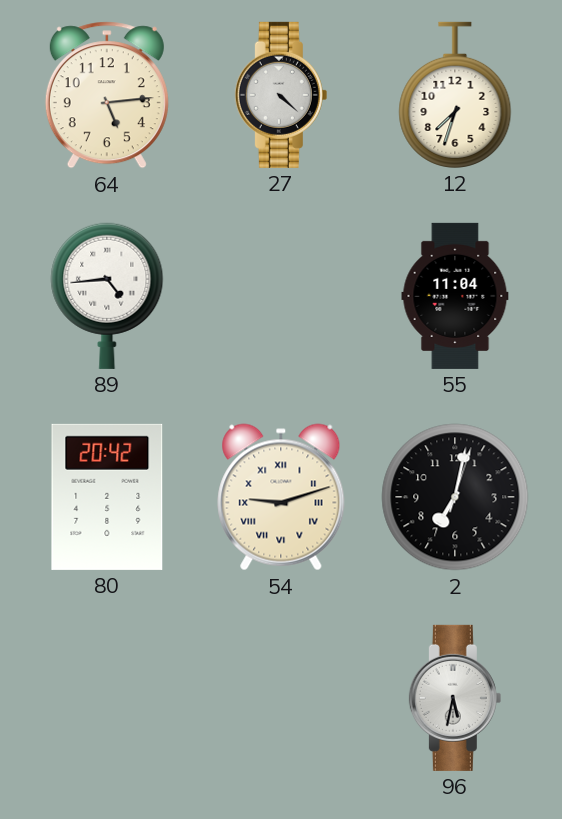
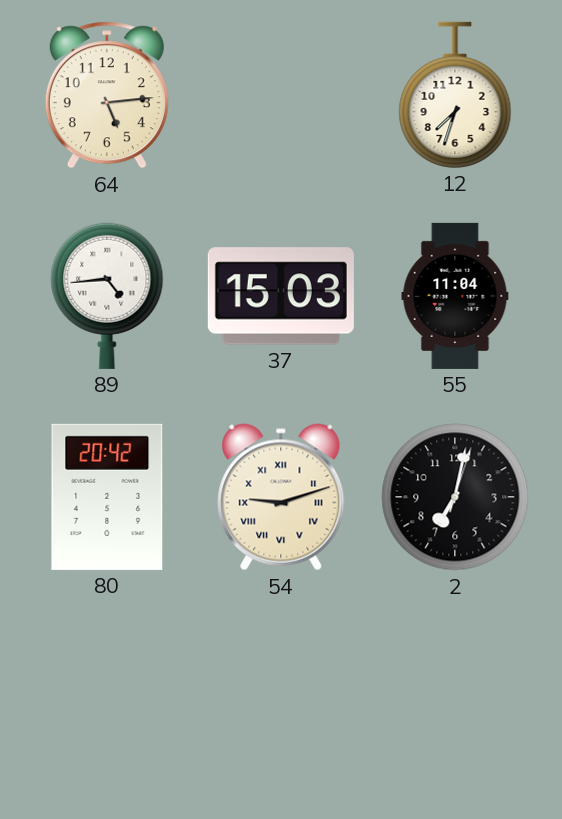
27: 4:22 -> none
37: none -> 15:03
96: 5:32 -> none
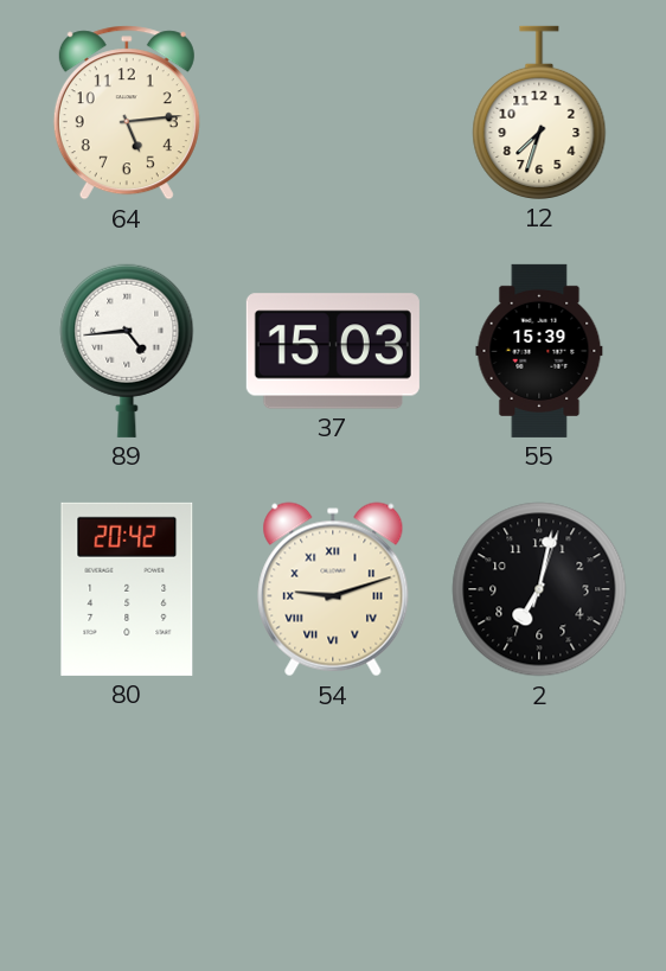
55: 11:04 -> 15:39
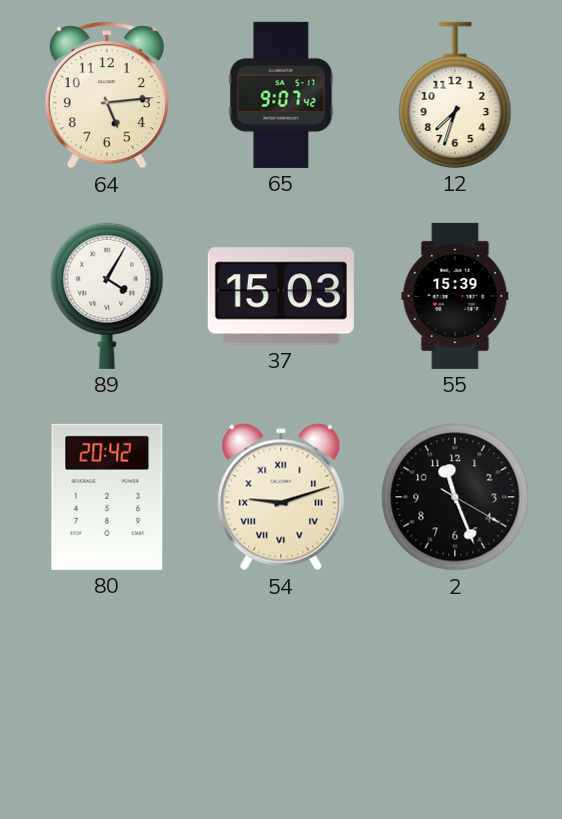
65: none -> 9:07
89: 4:44 -> 4:05
2: 7:02 -> 11:26
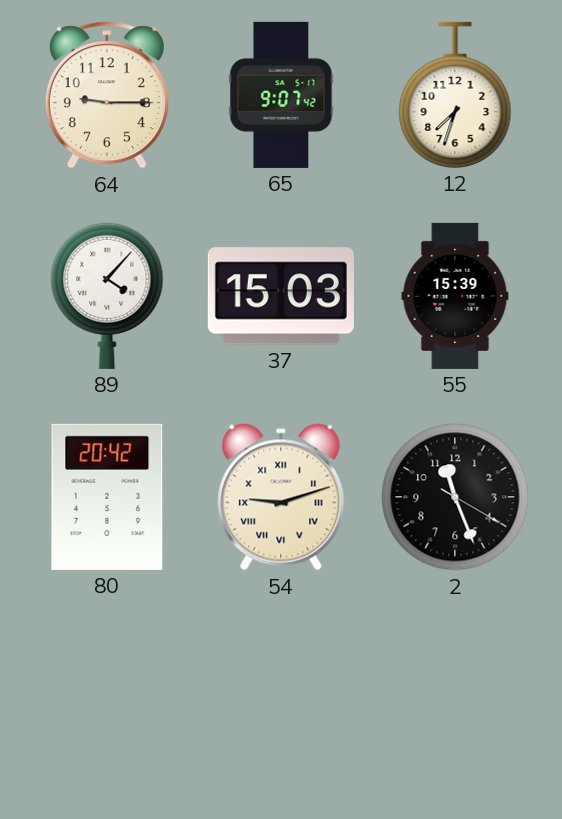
64: 5:14 -> 9:15
89: 4:05 -> 4:07
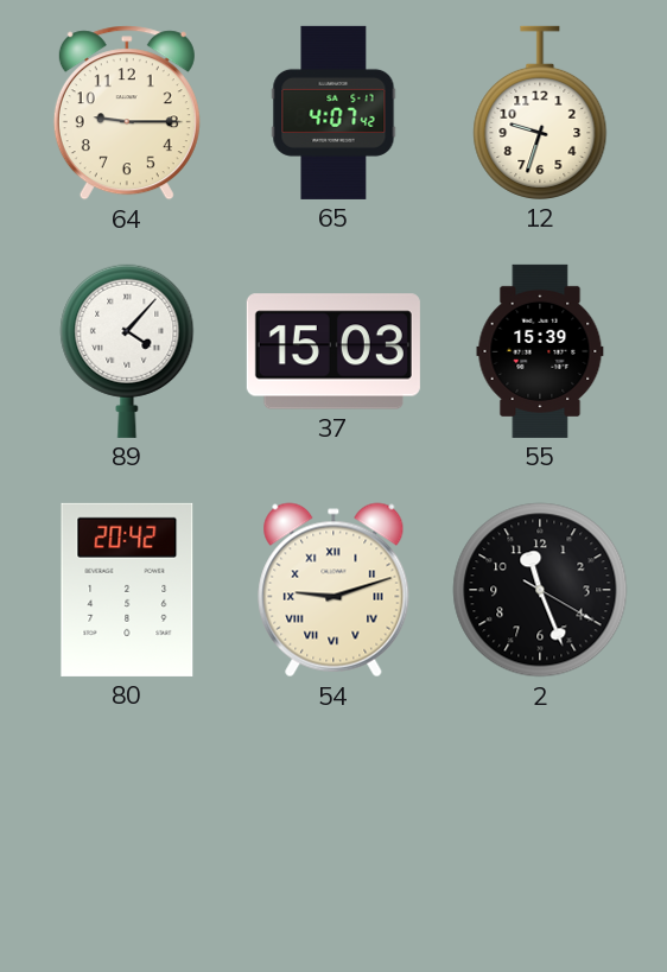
65: 9:07 -> 4:07
12: 7:33 -> 9:33
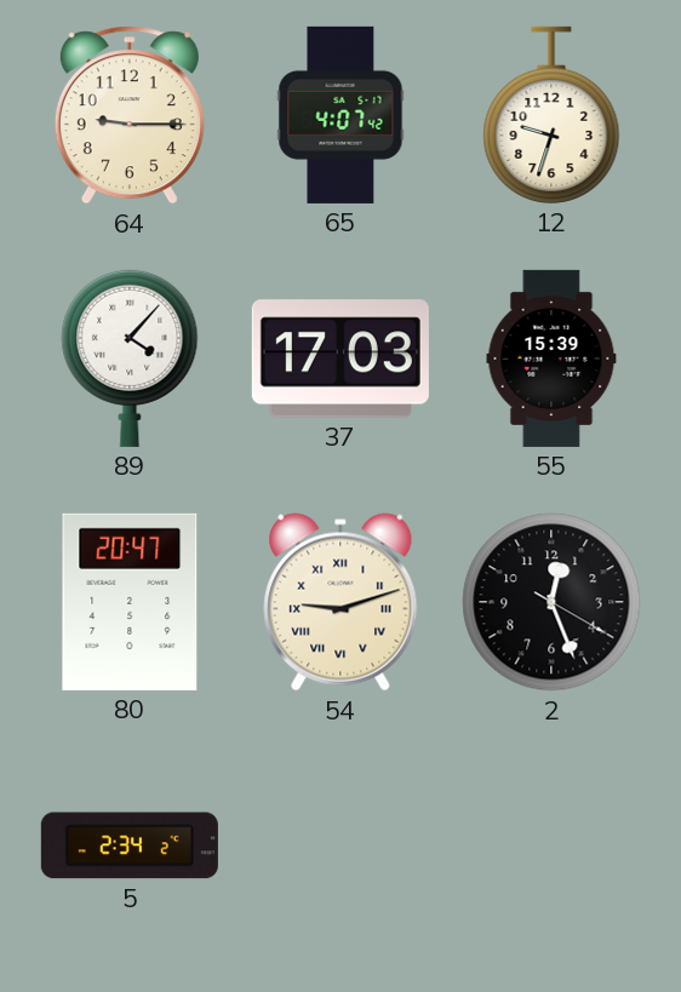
37: 15:03 -> 17:03
80: 20:42 -> 20:47
2: 11:26 -> 12:26
5: none -> 2:34
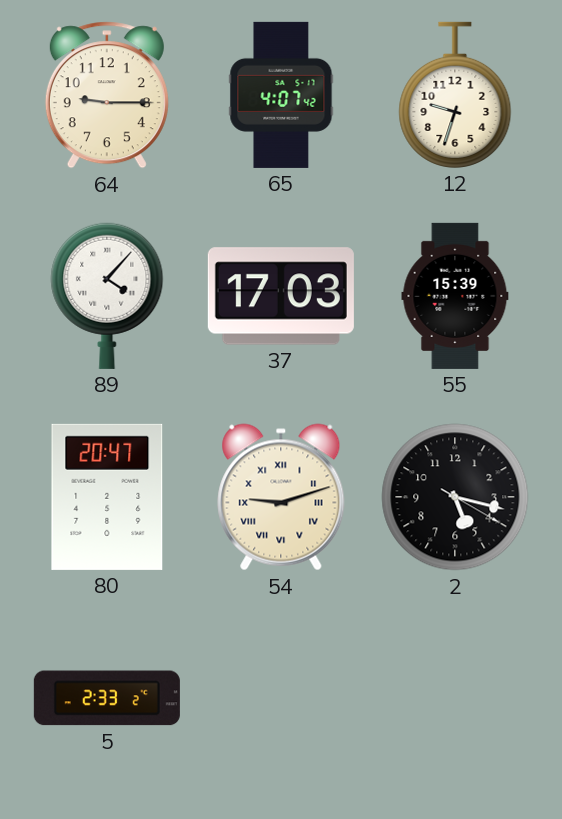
2: 12:26 -> 5:17
5: 2:34 -> 2:33
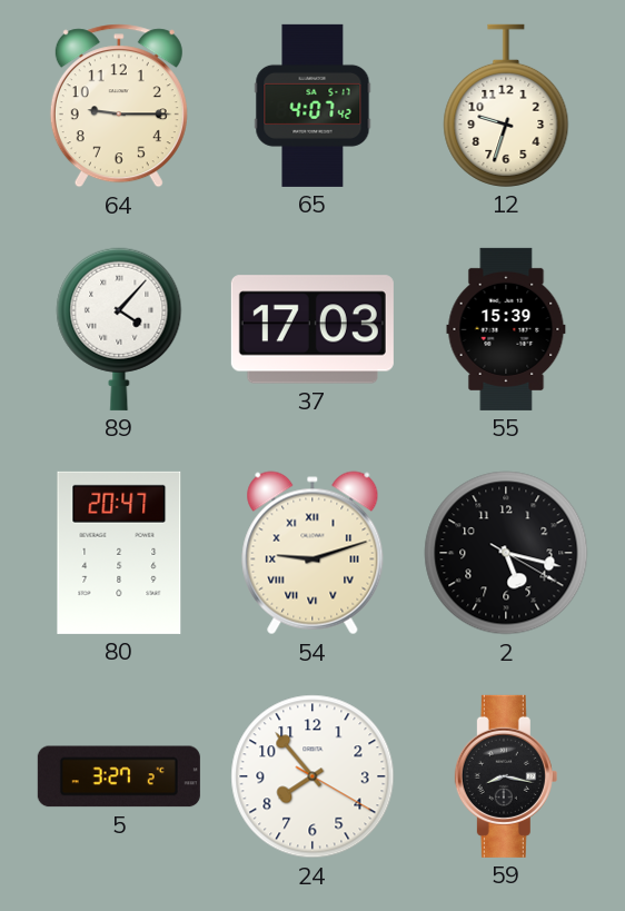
5: 2:33 -> 3:27
24: none -> 7:53
59: none -> 8:17
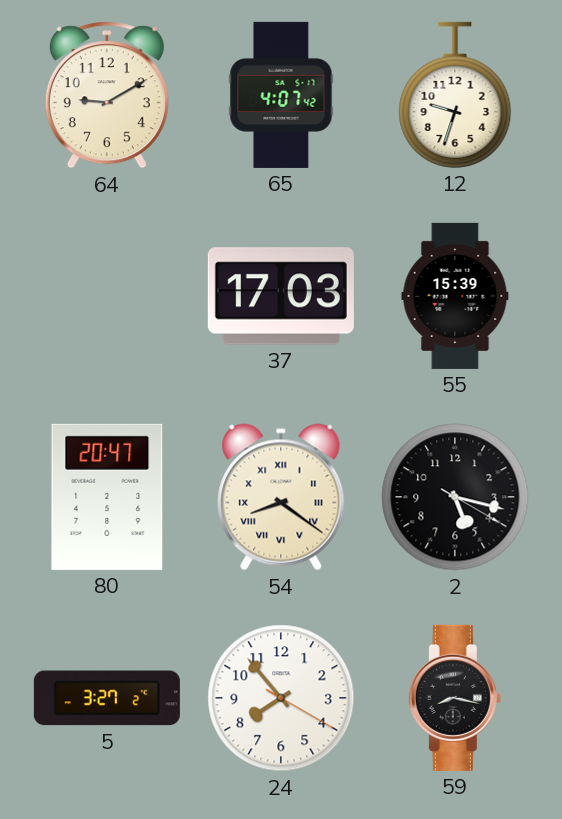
64: 9:15 -> 9:10
89: 4:07 -> none
54: 9:12 -> 8:21
